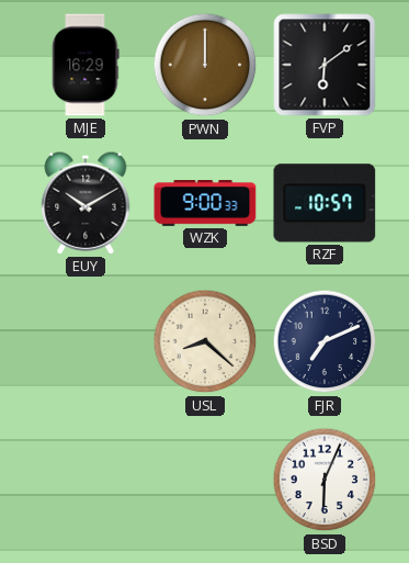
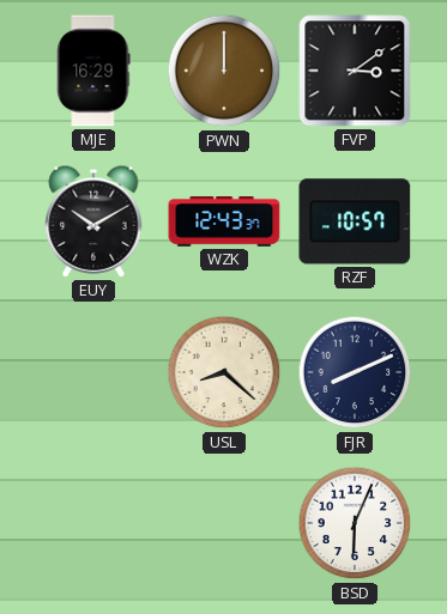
FVP: 6:09 -> 3:09
WZK: 9:00 -> 12:43
FJR: 7:11 -> 8:11
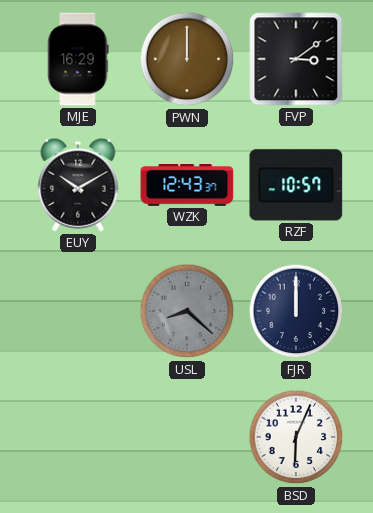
USL dial: cream -> grey
FJR: 8:11 -> 12:00
